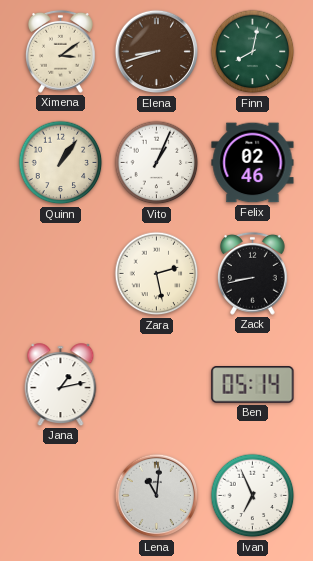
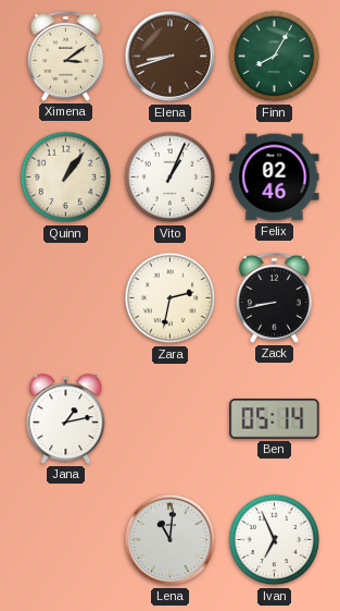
Finn: 8:02 -> 8:05
Zara: 2:28 -> 2:32
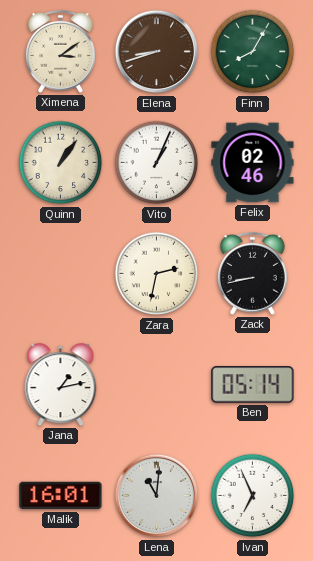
Malik: none -> 16:01
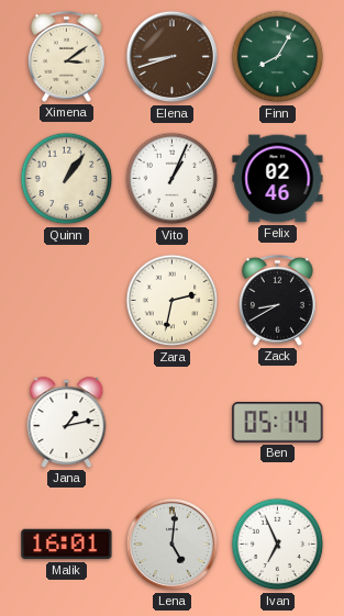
Zack: 8:43 -> 8:40
Lena: 11:01 -> 5:01
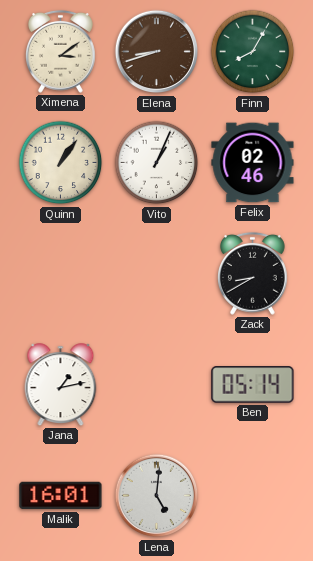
Zara: 2:32 -> none
Ivan: 6:56 -> none
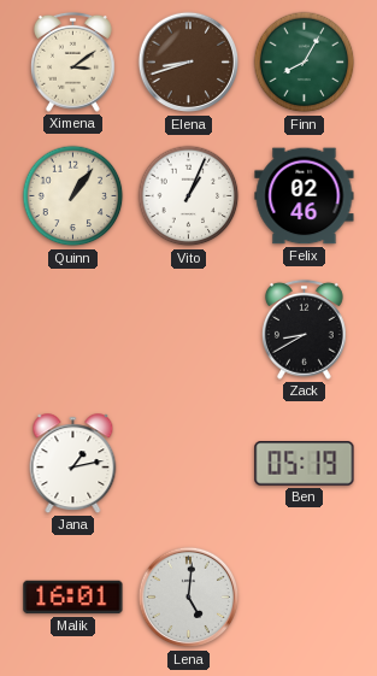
Ben: 05:14 -> 05:19
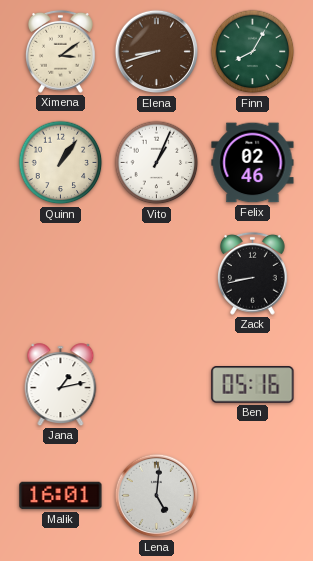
Zack: 8:40 -> 8:43
Ben: 05:19 -> 05:16
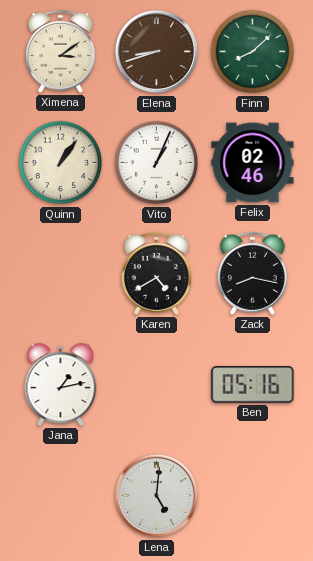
Finn: 8:05 -> 8:08
Karen: none -> 4:40
Zack: 8:43 -> 8:17
Malik: 16:01 -> none
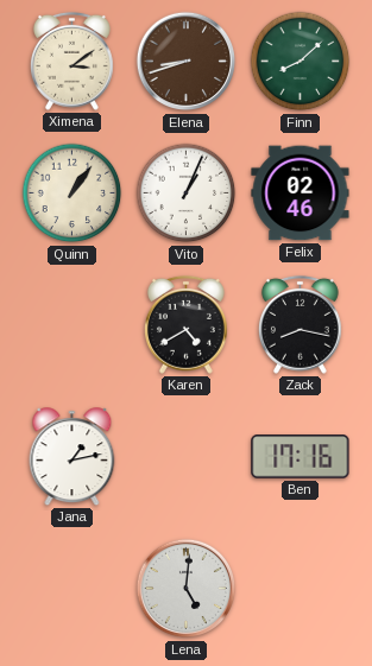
Ben: 05:16 -> 17:16
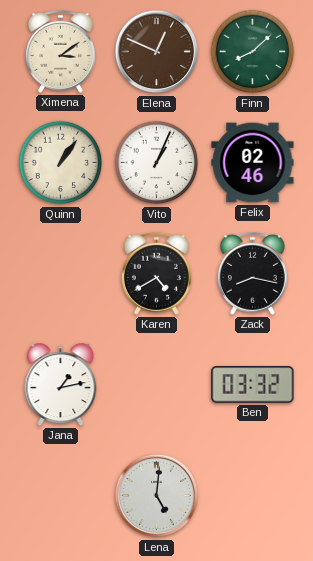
Elena: 8:42 -> 12:49
Ben: 17:16 -> 03:32
